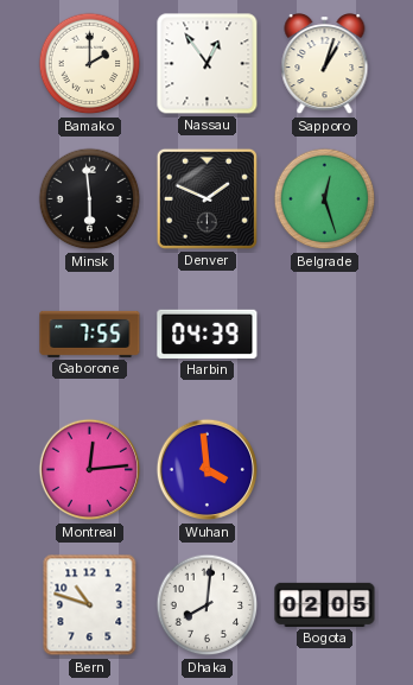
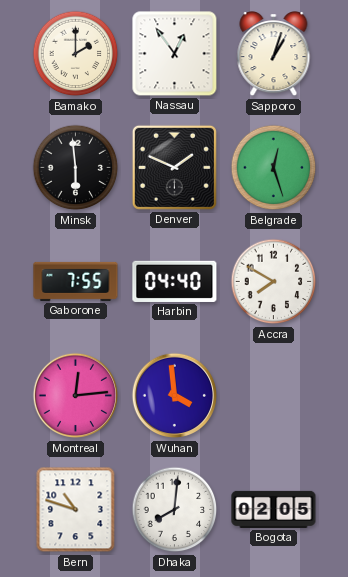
Harbin: 04:39 -> 04:40
Accra: none -> 7:50
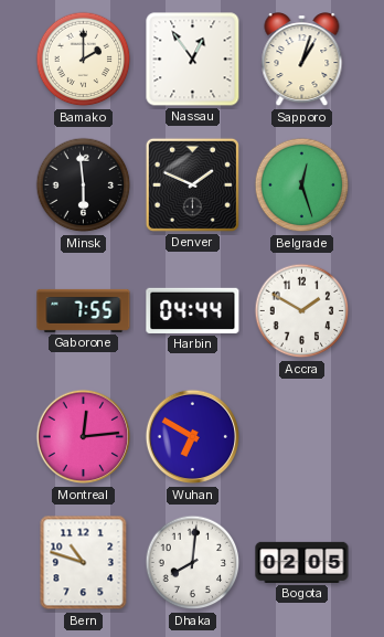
Harbin: 04:40 -> 04:44
Accra: 7:50 -> 1:50
Wuhan: 3:59 -> 6:50
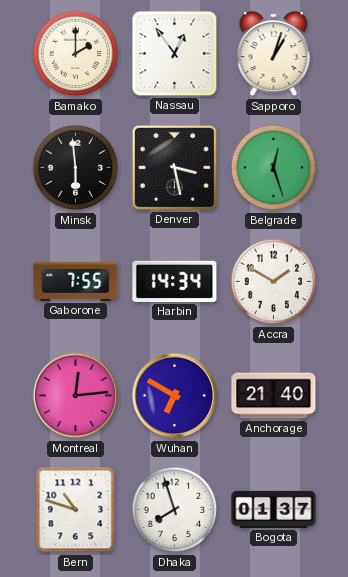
Denver: 1:49 -> 3:28
Harbin: 04:44 -> 14:34
Anchorage: none -> 21:40
Dhaka: 8:01 -> 7:57
Bogota: 02:05 -> 01:37
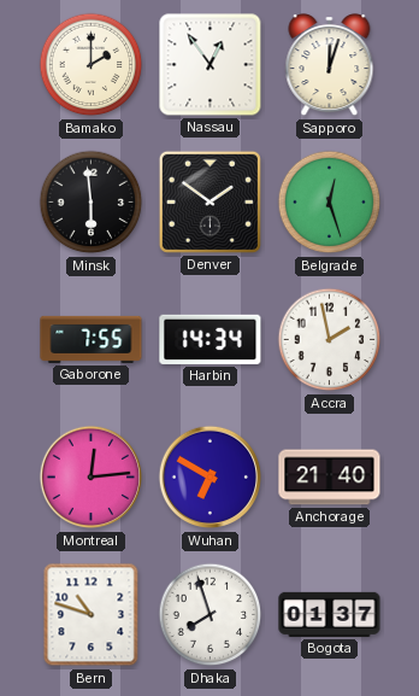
Sapporo: 1:03 -> 12:03
Denver: 3:28 -> 1:51
Accra: 1:50 -> 1:58
